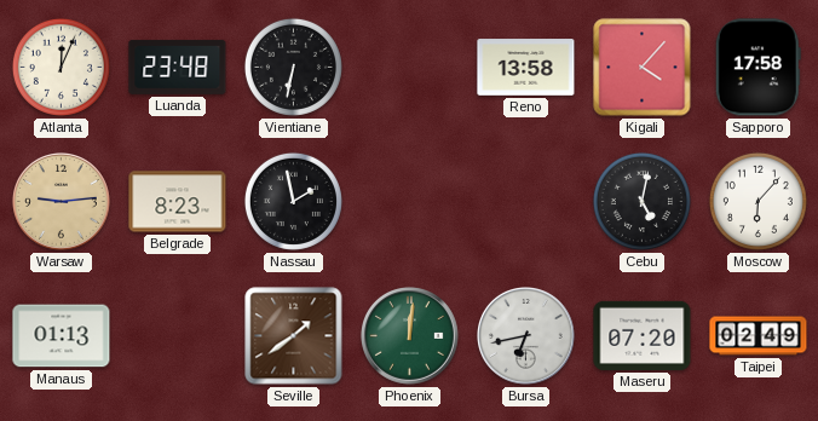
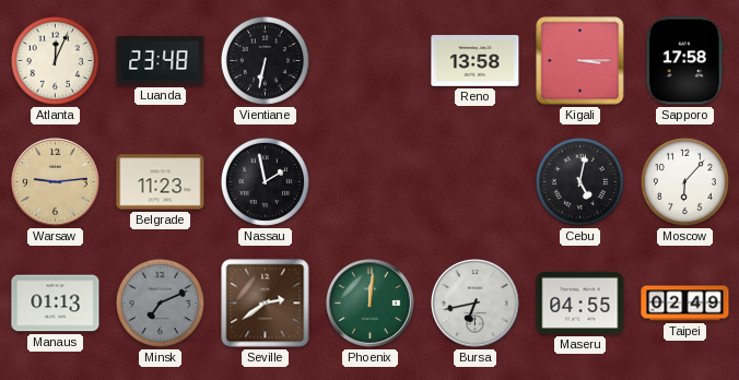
Kigali: 4:07 -> 3:15
Belgrade: 8:23 -> 11:23
Minsk: none -> 7:11
Seville: 1:39 -> 2:39
Maseru: 07:20 -> 04:55
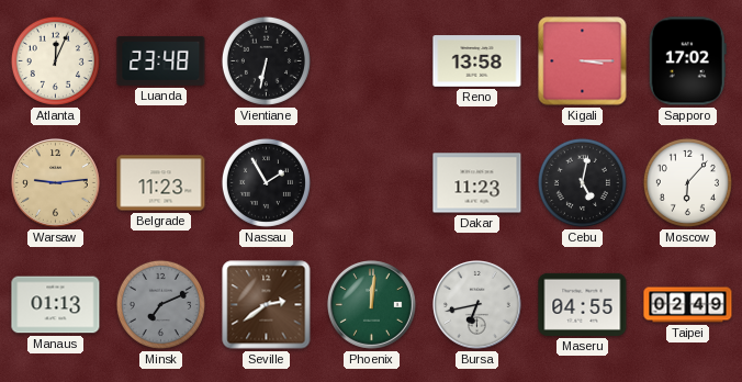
Sapporo: 17:58 -> 17:02
Nassau: 1:58 -> 1:55
Dakar: none -> 11:23
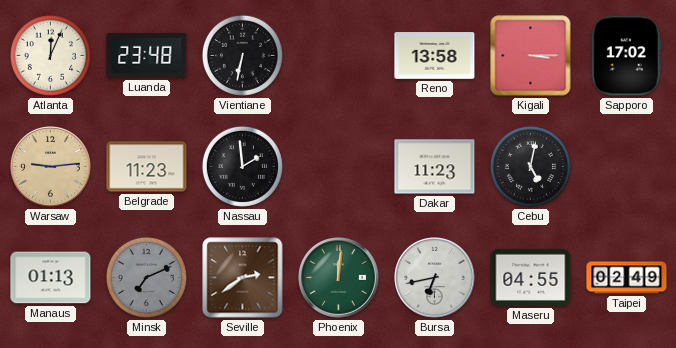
Nassau: 1:55 -> 1:59
Moscow: 6:07 -> none
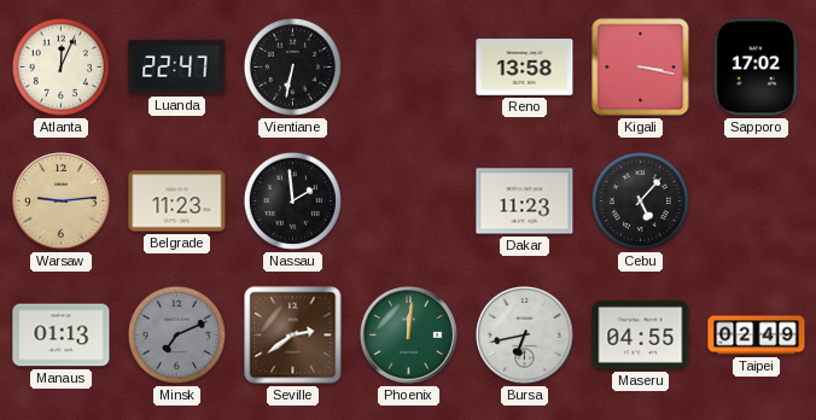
Luanda: 23:48 -> 22:47
Kigali: 3:15 -> 3:17
Cebu: 5:02 -> 5:07
